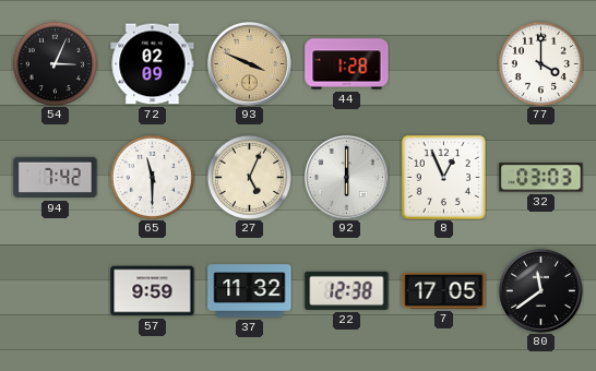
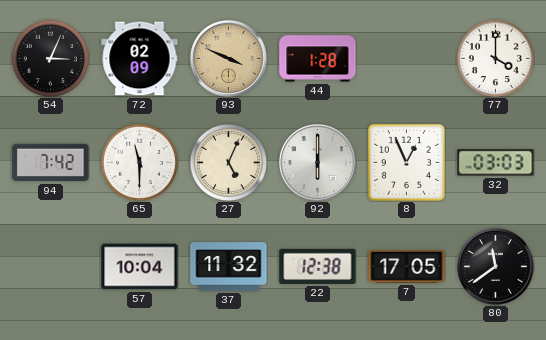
57: 9:59 -> 10:04
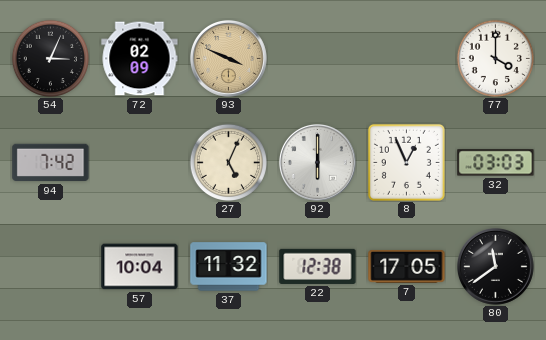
44: 1:28 -> none
65: 11:30 -> none
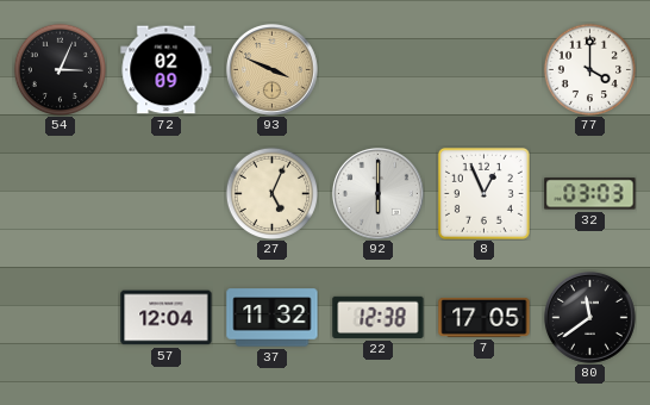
94: 7:42 -> none
57: 10:04 -> 12:04
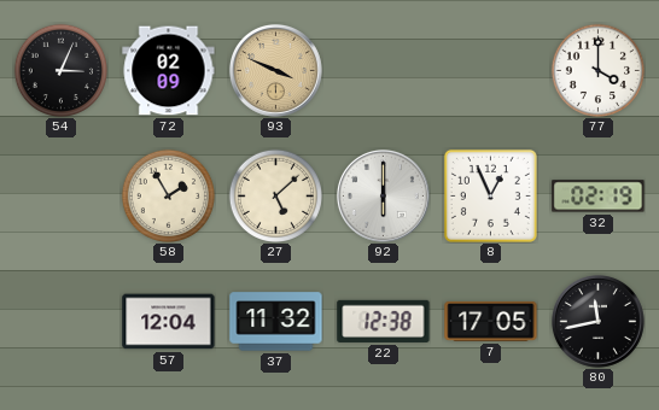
58: none -> 1:55
27: 5:04 -> 5:08
32: 03:03 -> 02:19
80: 11:39 -> 11:43
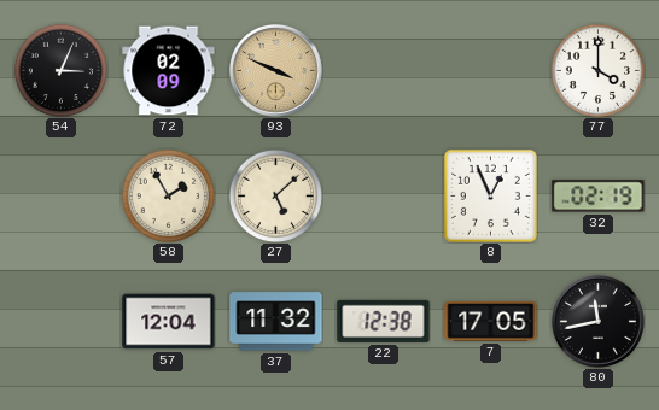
92: 6:00 -> none
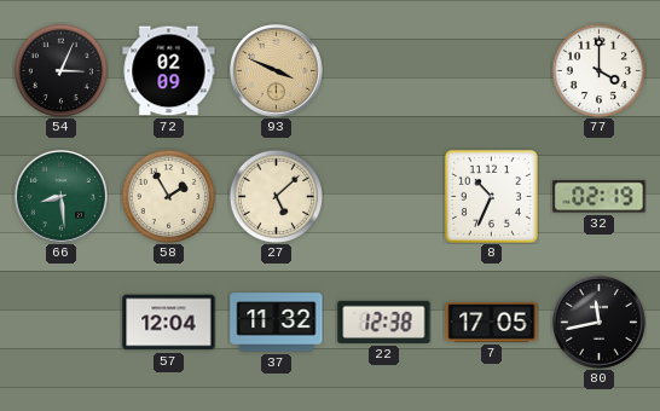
66: none -> 8:29
8: 12:56 -> 10:34
